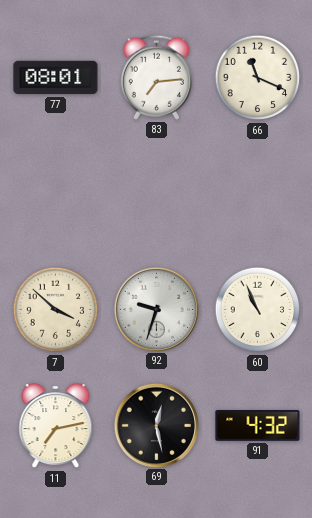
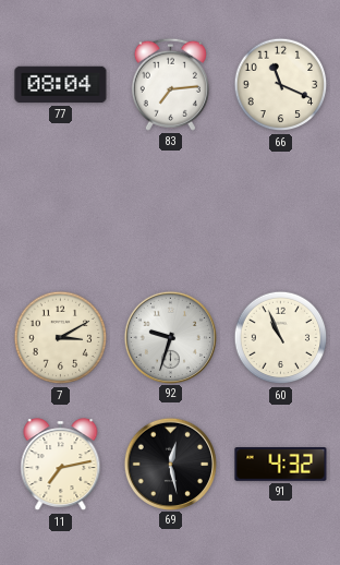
77: 08:01 -> 08:04
7: 3:52 -> 3:10
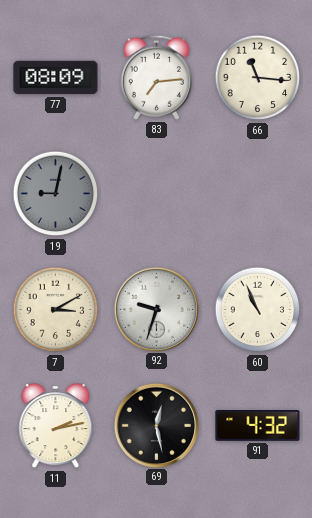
77: 08:04 -> 08:09
66: 11:19 -> 11:16
19: none -> 9:02
11: 7:13 -> 2:13
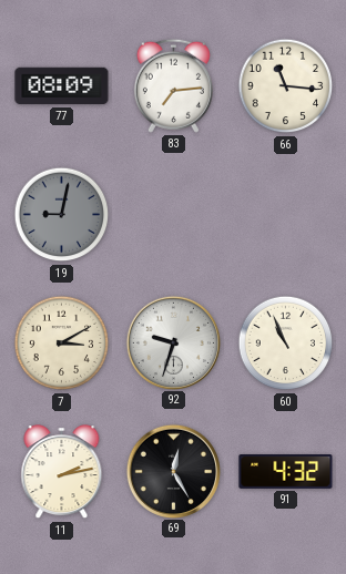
69: 12:28 -> 12:25
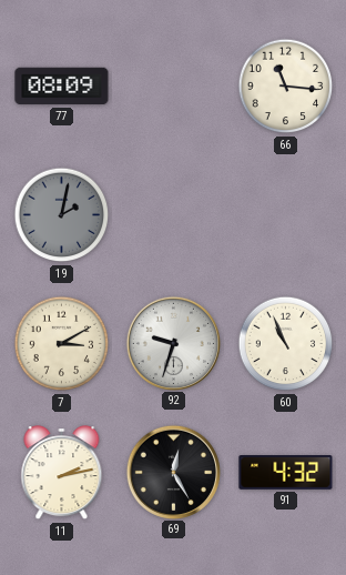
83: 7:14 -> none
19: 9:02 -> 2:02
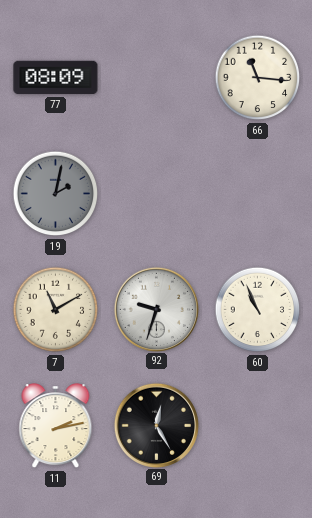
7: 3:10 -> 11:10
91: 4:32 -> none
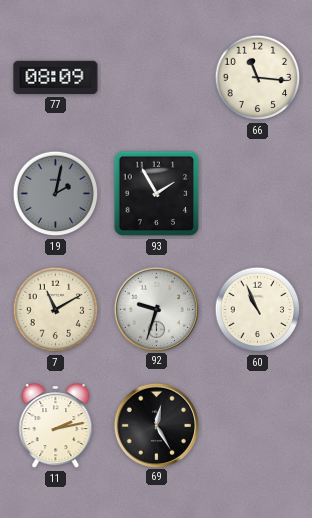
93: none -> 1:55
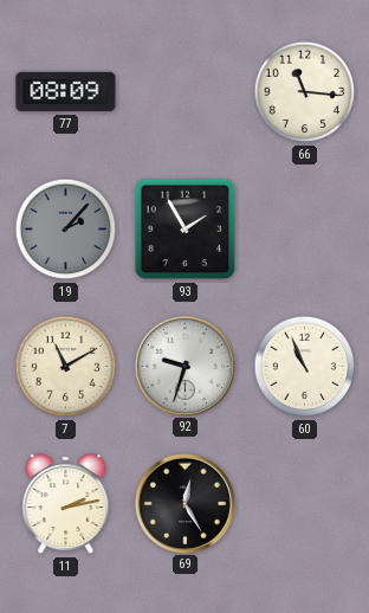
19: 2:02 -> 2:07
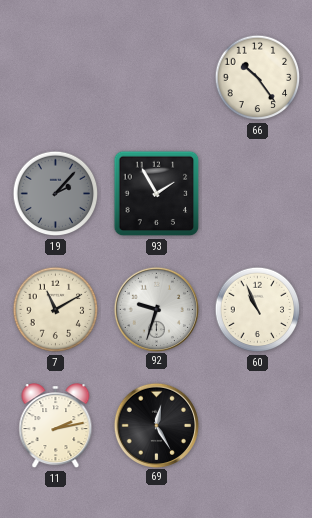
77: 08:09 -> none
66: 11:16 -> 10:24
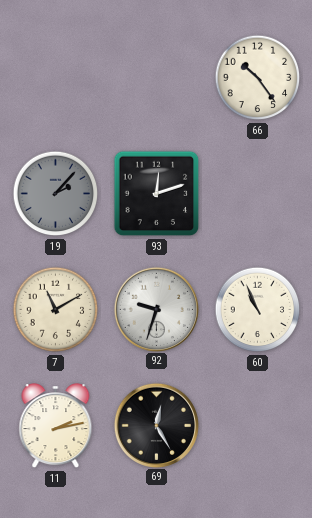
93: 1:55 -> 12:12
